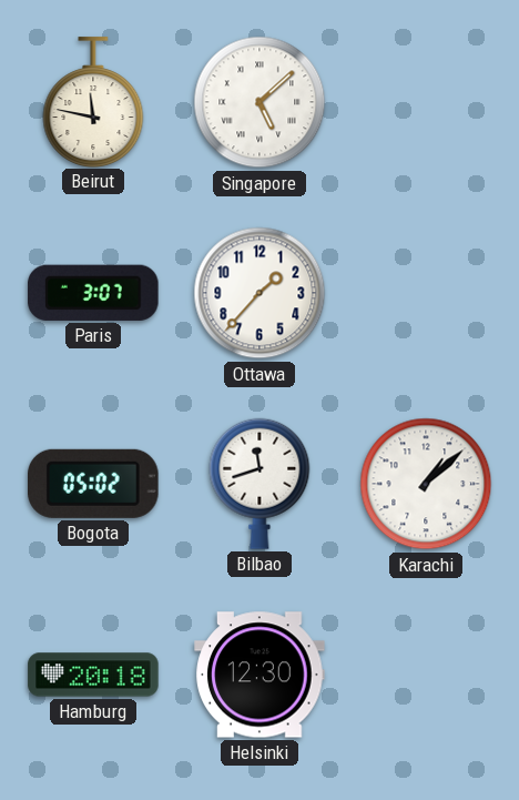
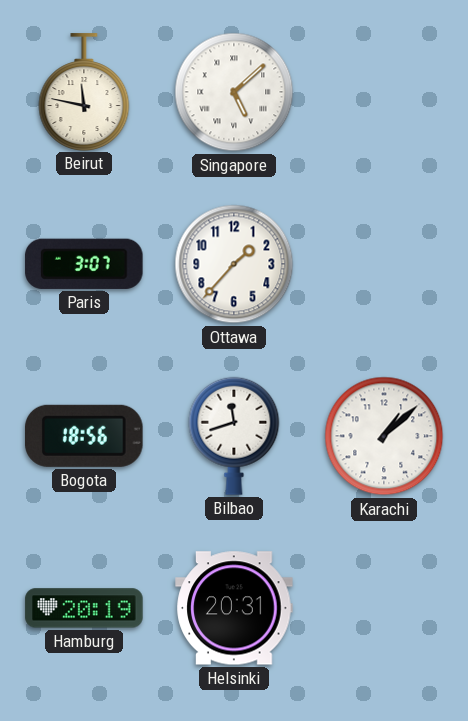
Bogota: 05:02 -> 18:56
Hamburg: 20:18 -> 20:19
Helsinki: 12:30 -> 20:31
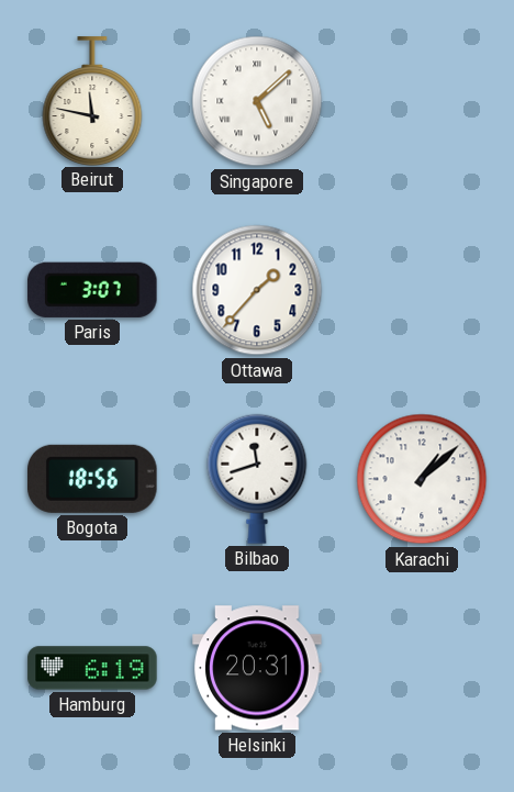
Hamburg: 20:19 -> 6:19
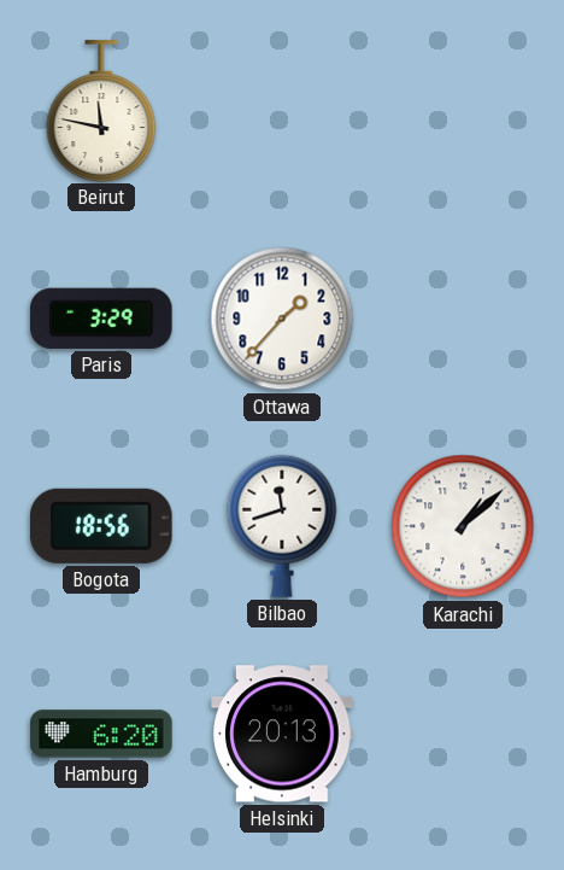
Singapore: 5:08 -> none
Paris: 3:07 -> 3:29
Hamburg: 6:19 -> 6:20
Helsinki: 20:31 -> 20:13
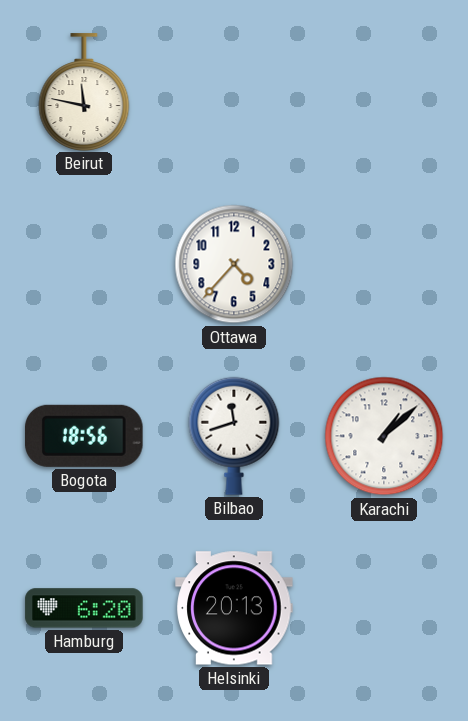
Paris: 3:29 -> none
Ottawa: 1:37 -> 4:37
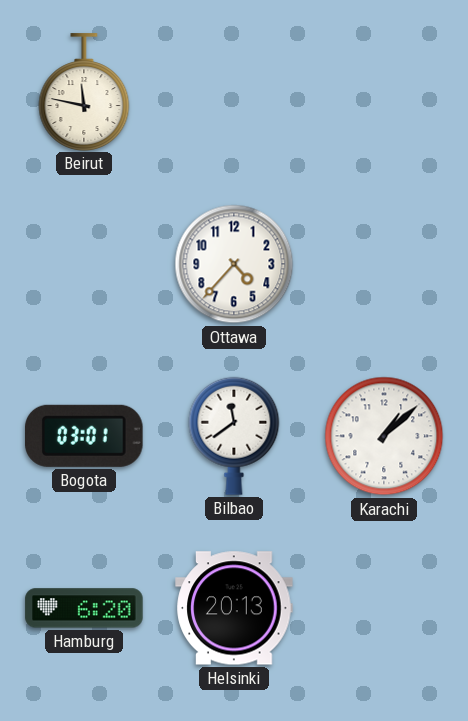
Bogota: 18:56 -> 03:01
Bilbao: 11:42 -> 11:39
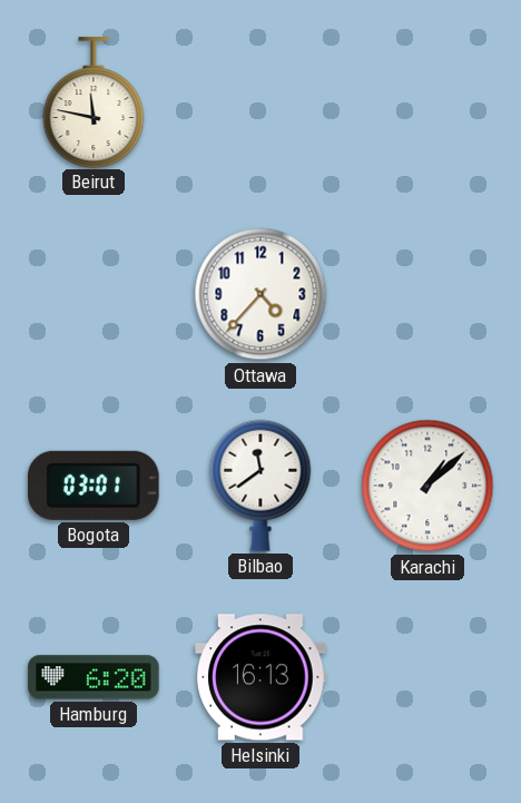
Helsinki: 20:13 -> 16:13
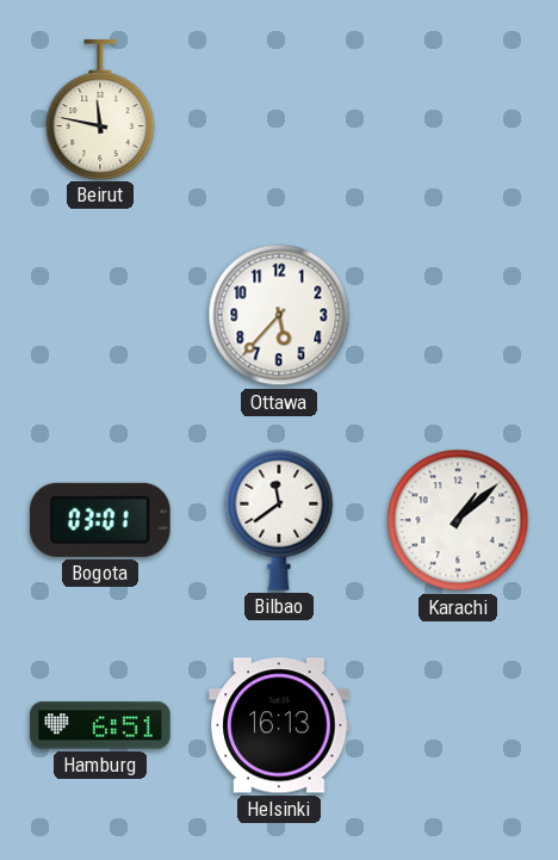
Ottawa: 4:37 -> 5:37
Hamburg: 6:20 -> 6:51
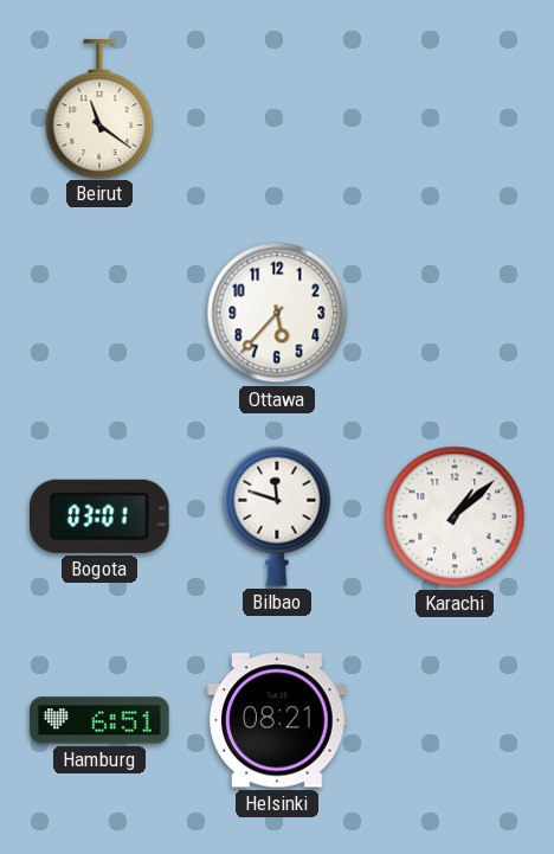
Beirut: 11:47 -> 11:21
Bilbao: 11:39 -> 11:48
Helsinki: 16:13 -> 08:21
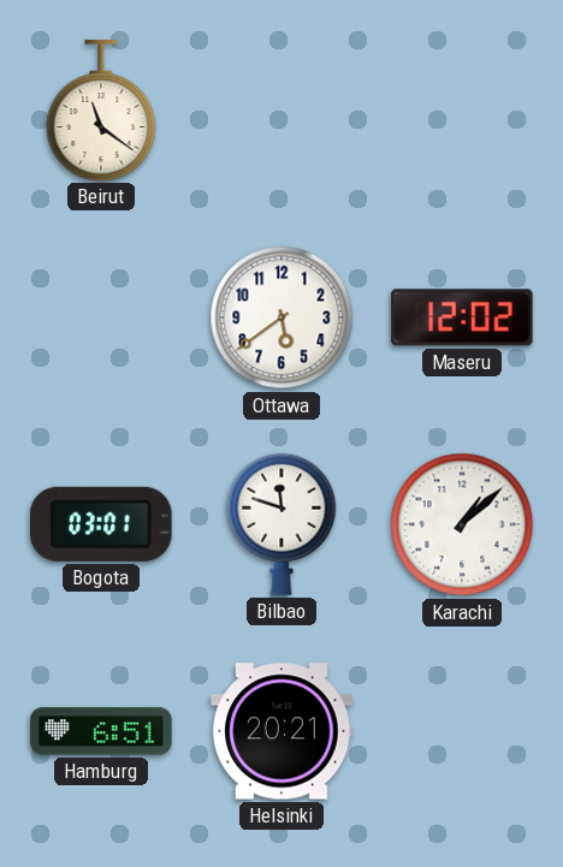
Ottawa: 5:37 -> 5:39
Maseru: none -> 12:02
Helsinki: 08:21 -> 20:21
